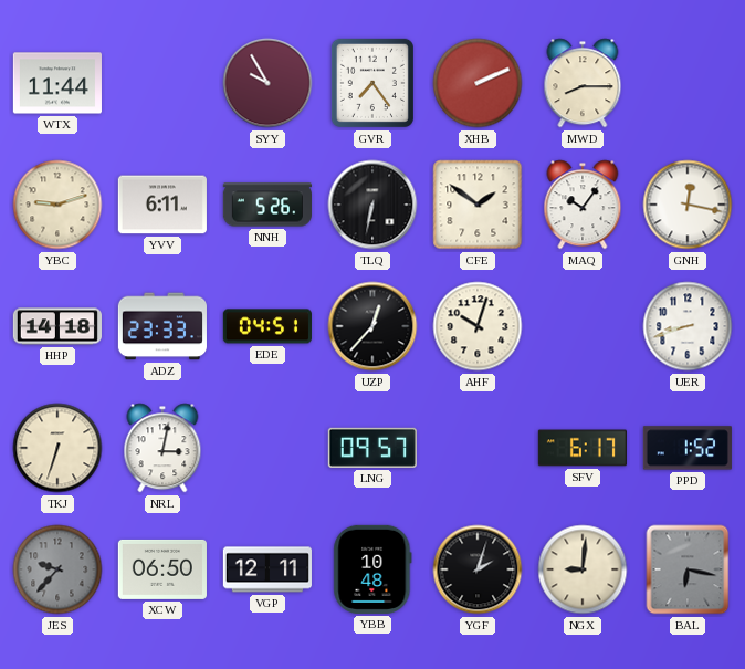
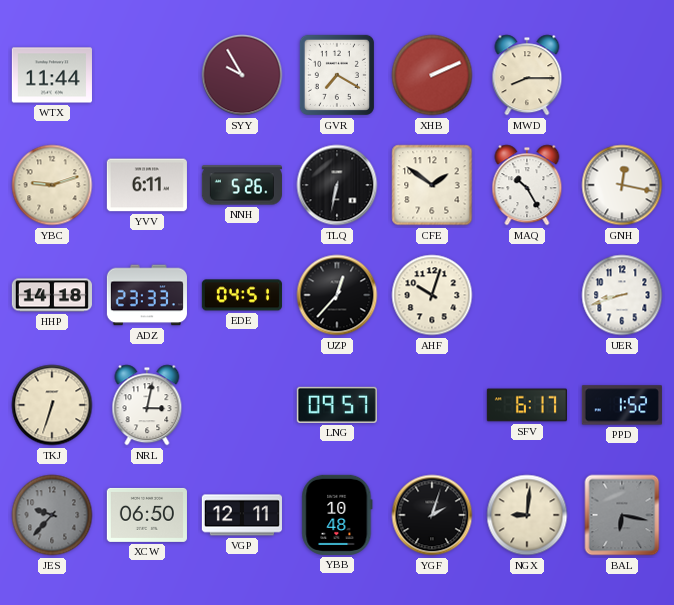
GVR: 7:24 -> 7:20
MAQ: 10:06 -> 10:25
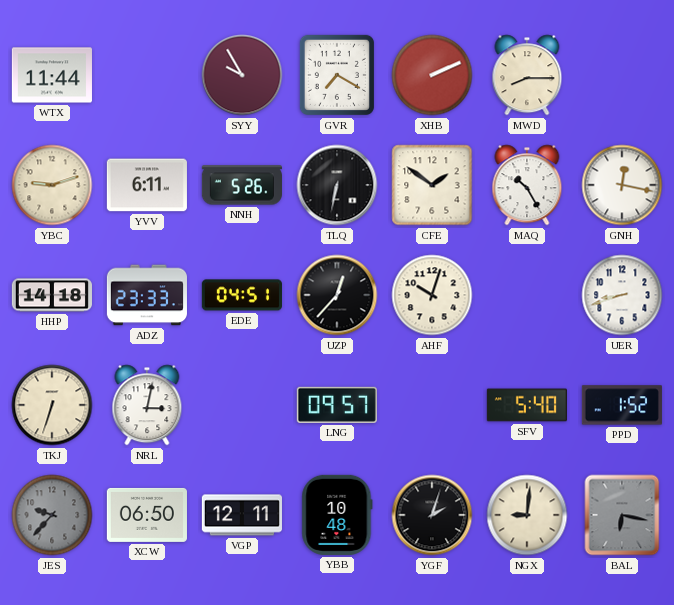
SFV: 6:17 -> 5:40
